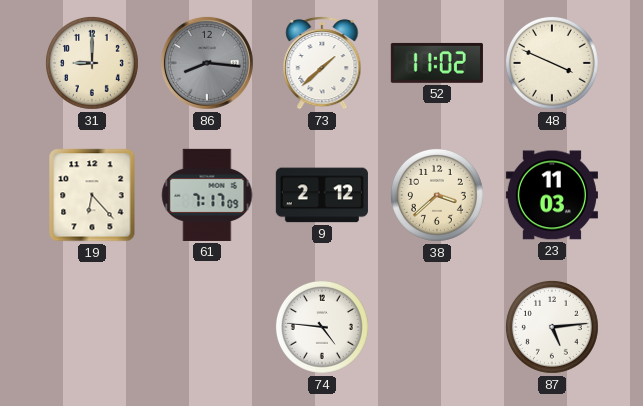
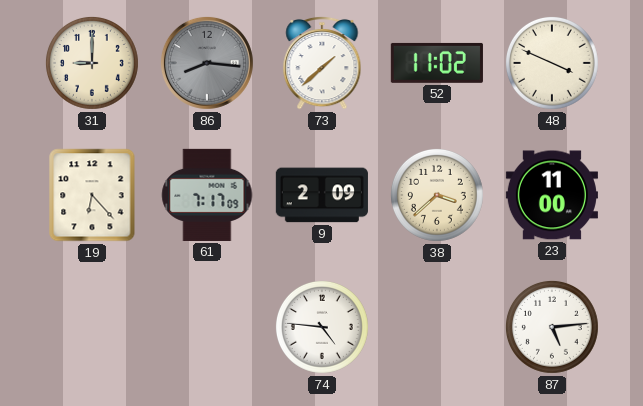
9: 2:12 -> 2:09
23: 11:03 -> 11:00
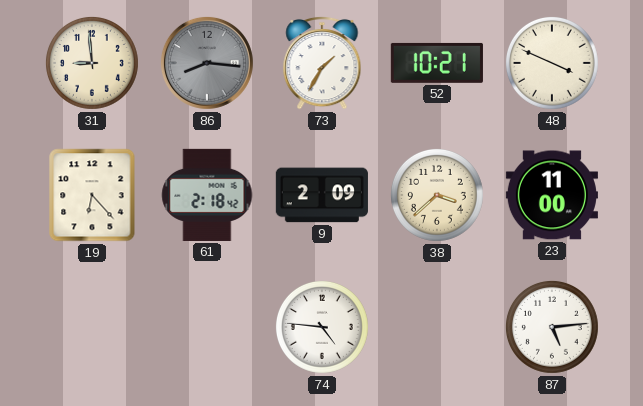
31: 9:00 -> 8:59
73: 1:38 -> 1:35
52: 11:02 -> 10:21
61: 7:17 -> 2:18
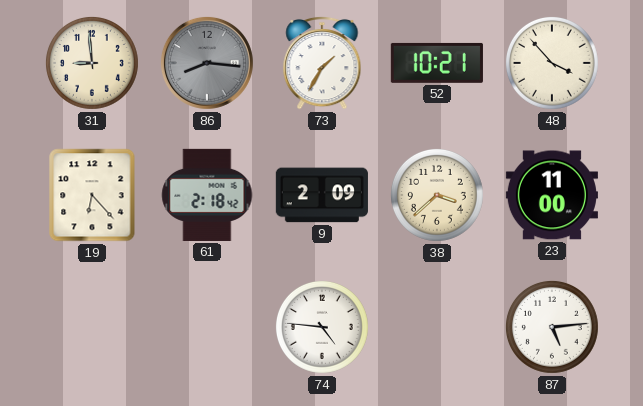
48: 3:49 -> 3:53
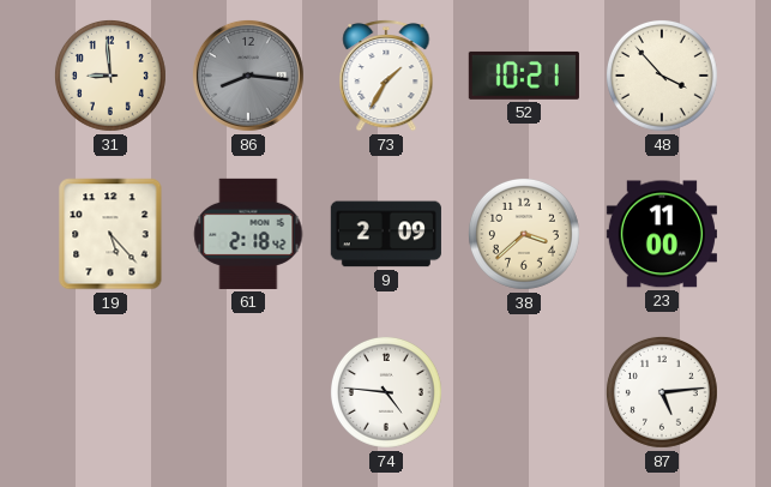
19: 6:23 -> 5:23
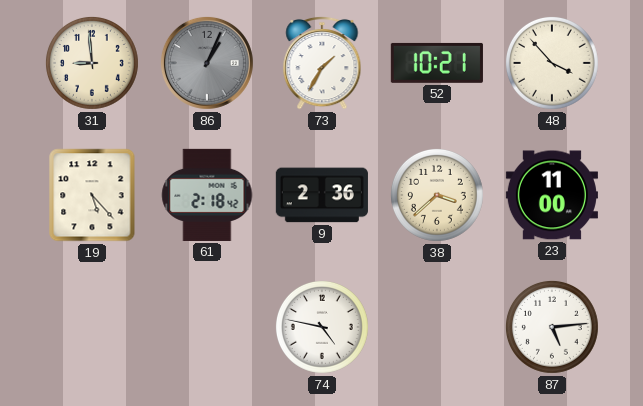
86: 8:16 -> 1:04
9: 2:09 -> 2:36
74: 4:46 -> 4:47
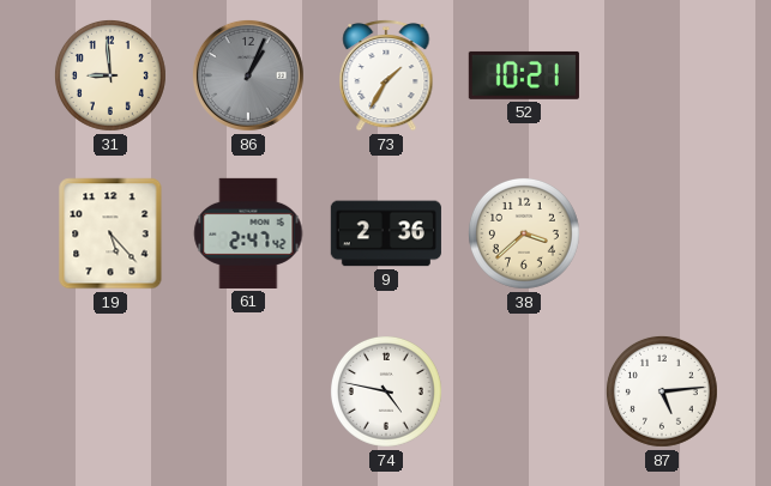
48: 3:53 -> none
61: 2:18 -> 2:47
23: 11:00 -> none
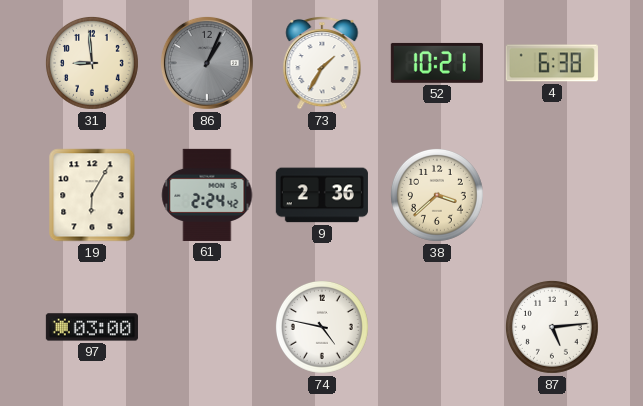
4: none -> 6:38
19: 5:23 -> 6:05
61: 2:47 -> 2:24
97: none -> 03:00
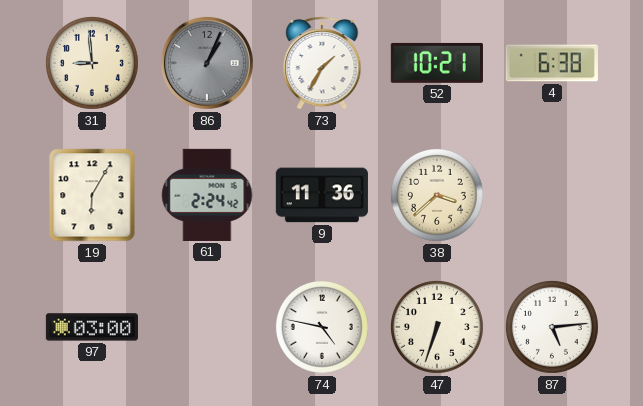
9: 2:36 -> 11:36
47: none -> 6:33
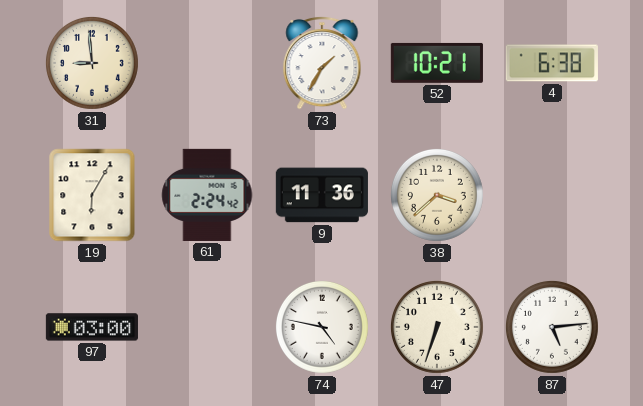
86: 1:04 -> none
